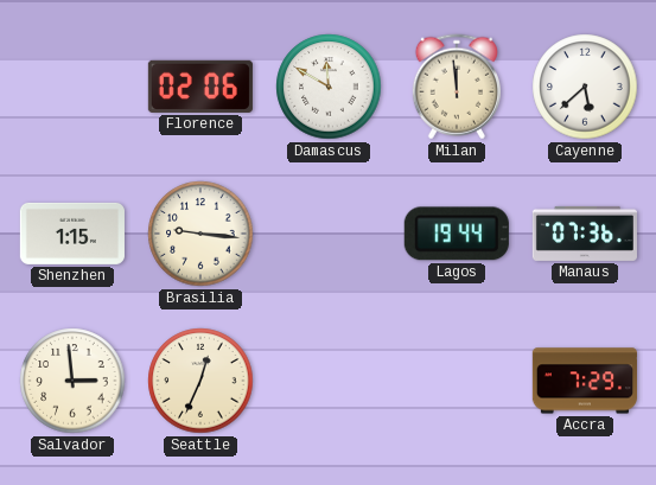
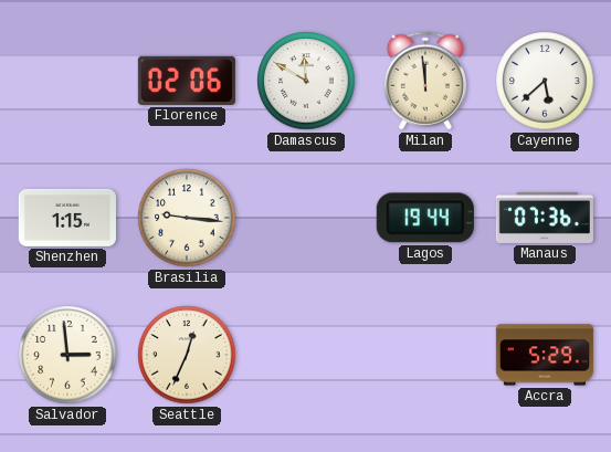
Accra: 7:29 -> 5:29
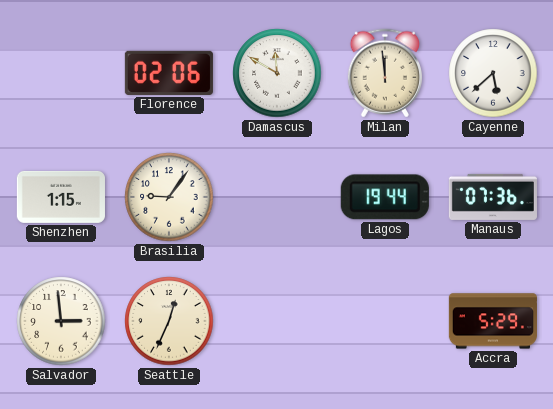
Brasilia: 9:16 -> 9:06
